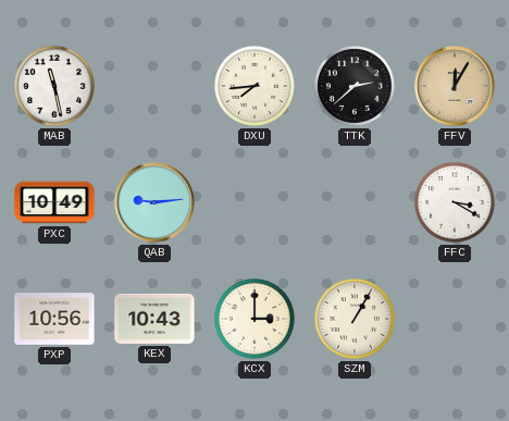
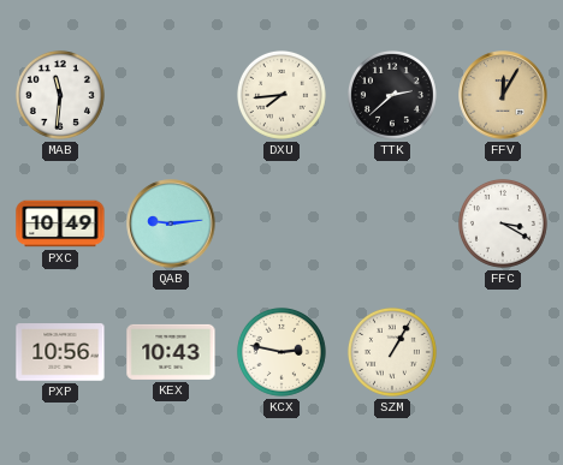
MAB: 11:28 -> 11:31
KCX: 3:00 -> 2:47
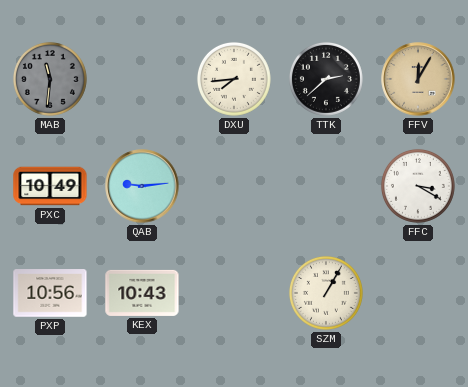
MAB dial: white -> grey
KCX: 2:47 -> none
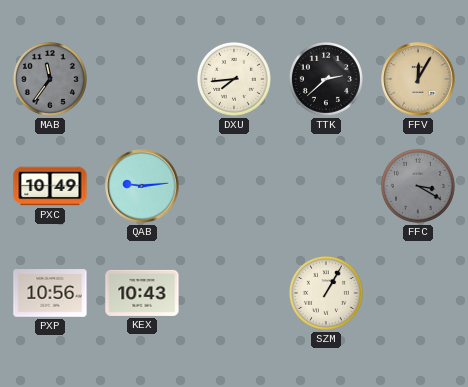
MAB: 11:31 -> 11:36
FFC dial: white -> grey
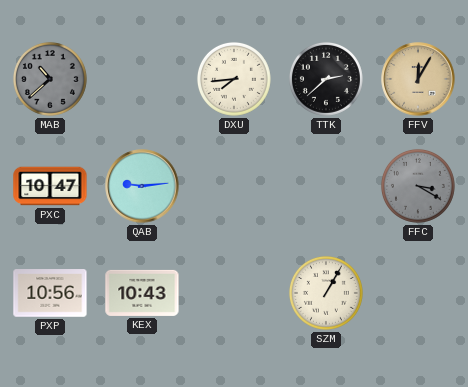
MAB: 11:36 -> 10:38
PXC: 10:49 -> 10:47
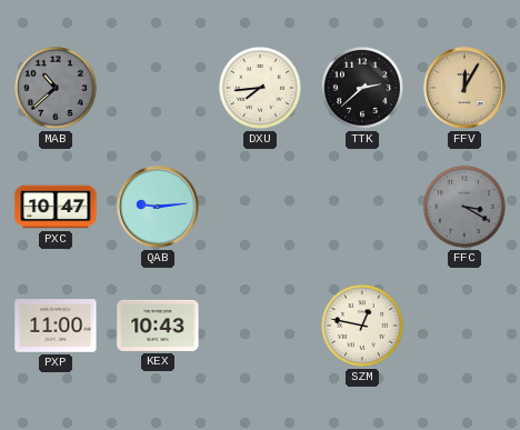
PXP: 10:56 -> 11:00
SZM: 1:05 -> 12:47
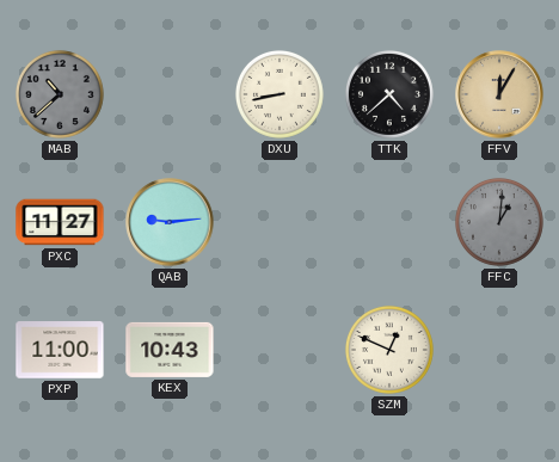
DXU: 7:44 -> 8:43
TTK: 2:38 -> 4:38
PXC: 10:47 -> 11:27
FFC: 3:20 -> 1:01
SZM: 12:47 -> 12:49
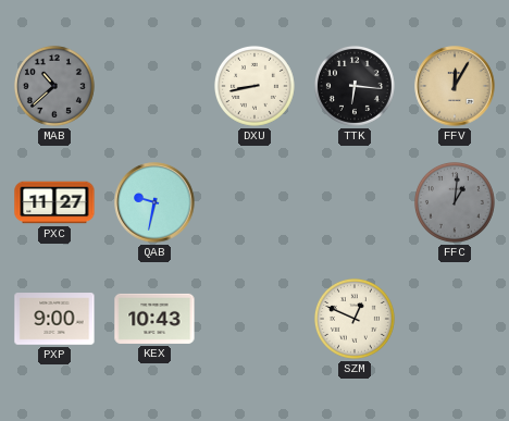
TTK: 4:38 -> 6:16
QAB: 9:14 -> 9:32
PXP: 11:00 -> 9:00
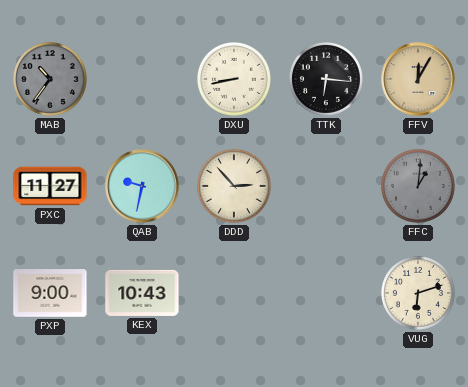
MAB: 10:38 -> 10:36
DDD: none -> 2:53
SZM: 12:49 -> none
VUG: none -> 6:12
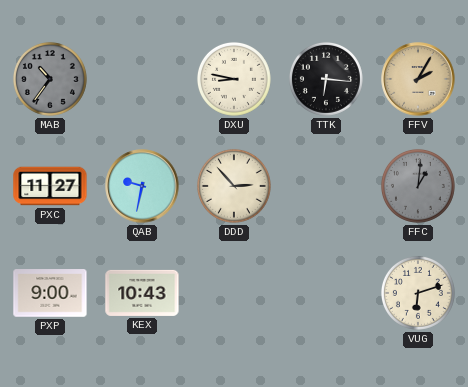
DXU: 8:43 -> 8:47
FFV: 12:05 -> 2:05
